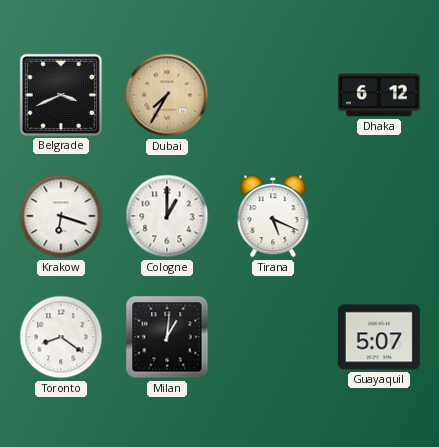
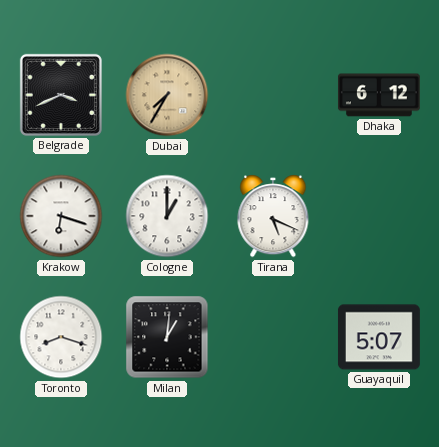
Toronto: 8:21 -> 8:18
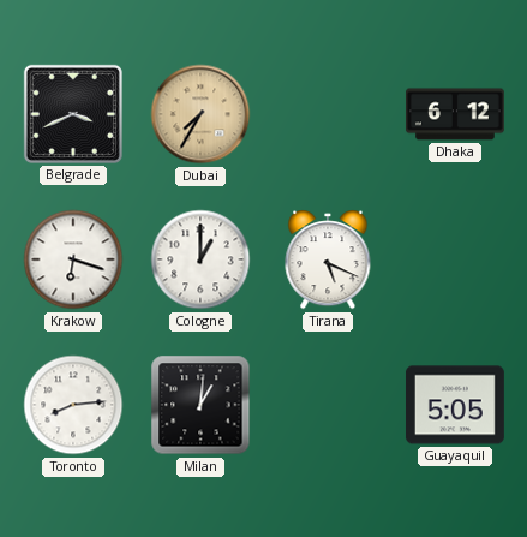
Toronto: 8:18 -> 8:14
Guayaquil: 5:07 -> 5:05
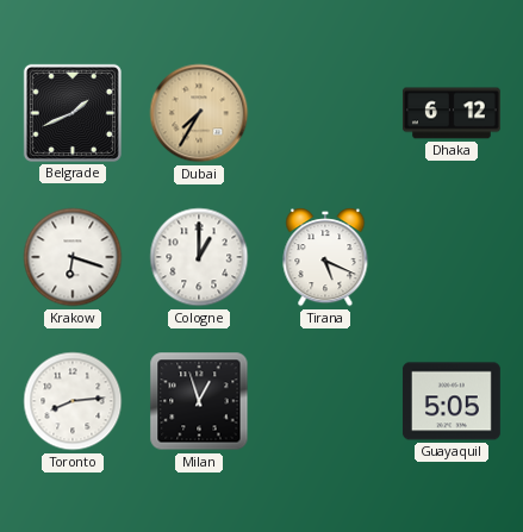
Belgrade: 3:41 -> 1:41
Milan: 1:01 -> 12:57
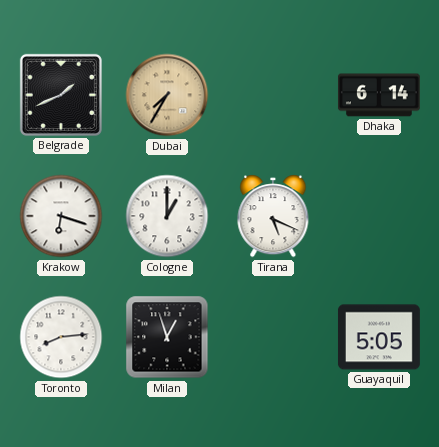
Dhaka: 6:12 -> 6:14
